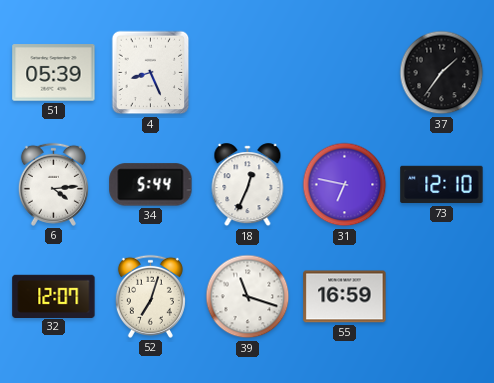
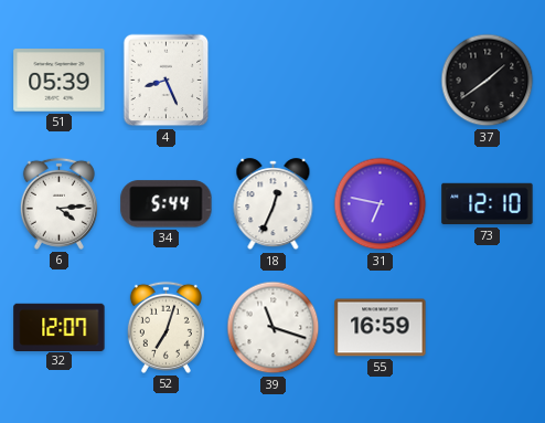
37: 1:36 -> 1:39
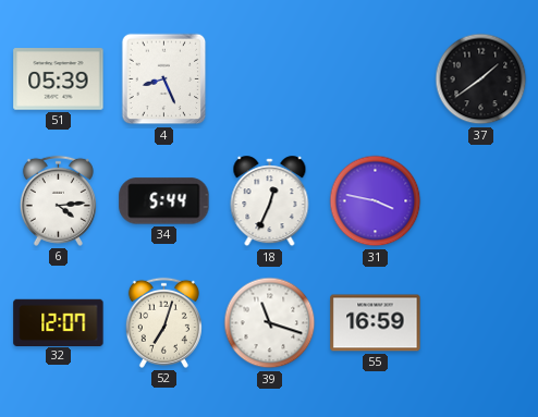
31: 6:47 -> 3:47
73: 12:10 -> none
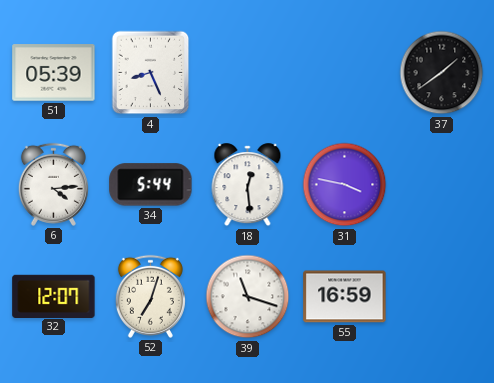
18: 12:34 -> 12:29
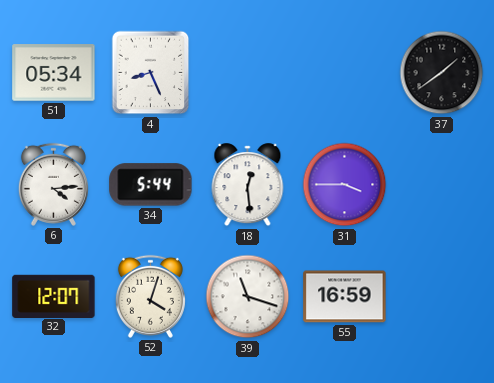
51: 05:39 -> 05:34
31: 3:47 -> 3:45
52: 7:03 -> 4:03
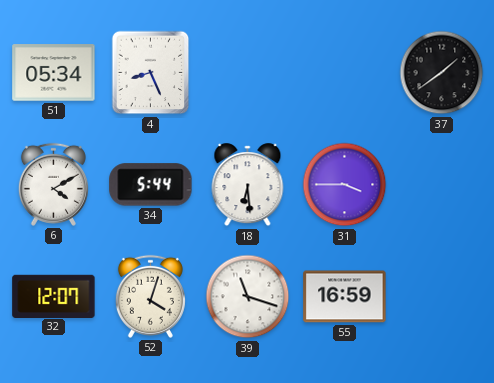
6: 4:14 -> 4:10
18: 12:29 -> 6:29
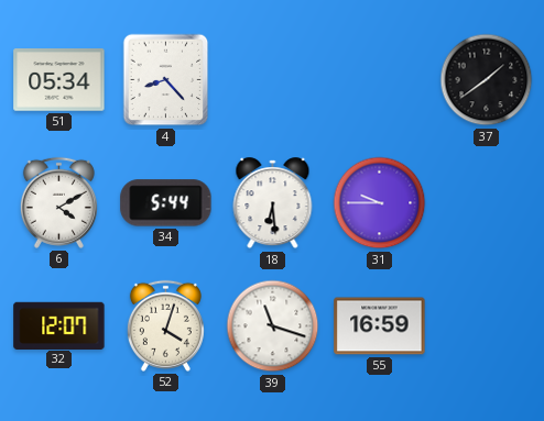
4: 8:26 -> 8:23
31: 3:45 -> 9:45
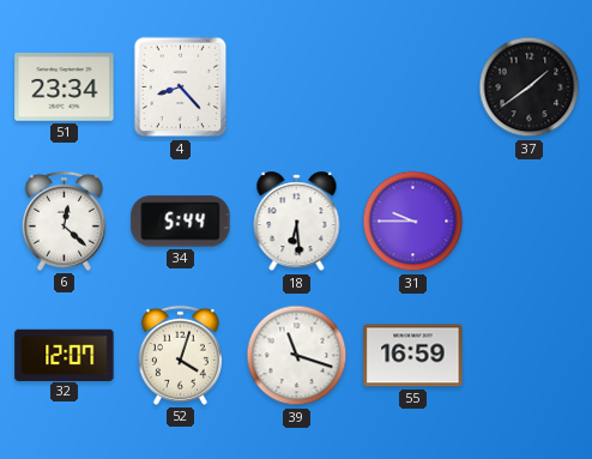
51: 05:34 -> 23:34
6: 4:10 -> 12:22
